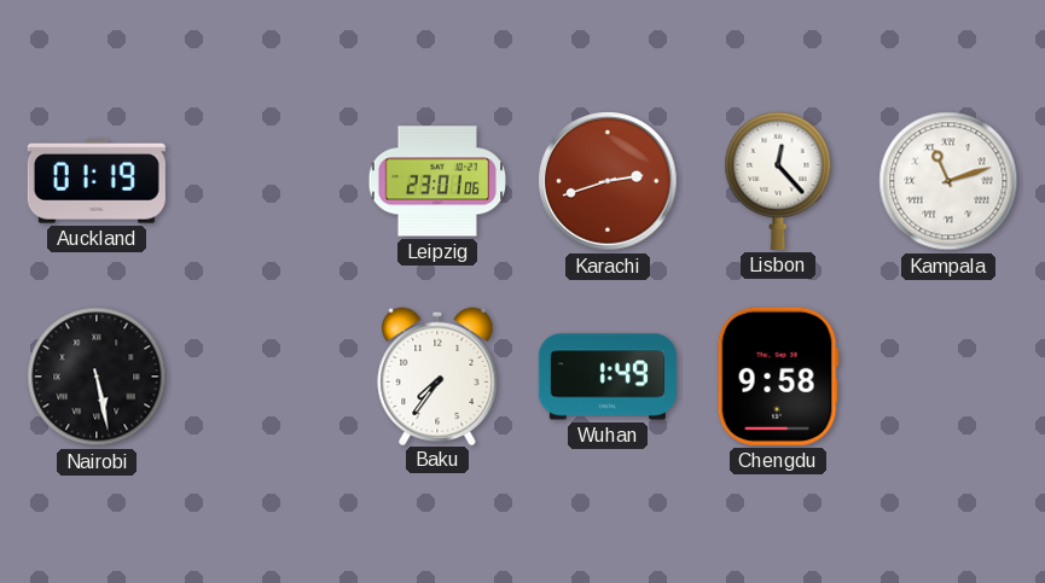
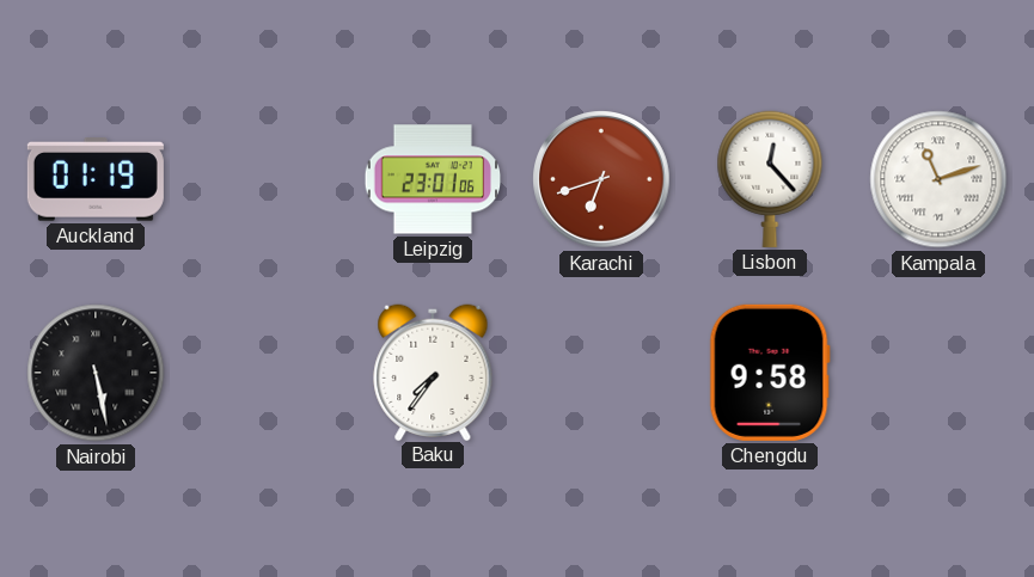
Karachi: 2:42 -> 6:42
Wuhan: 1:49 -> none
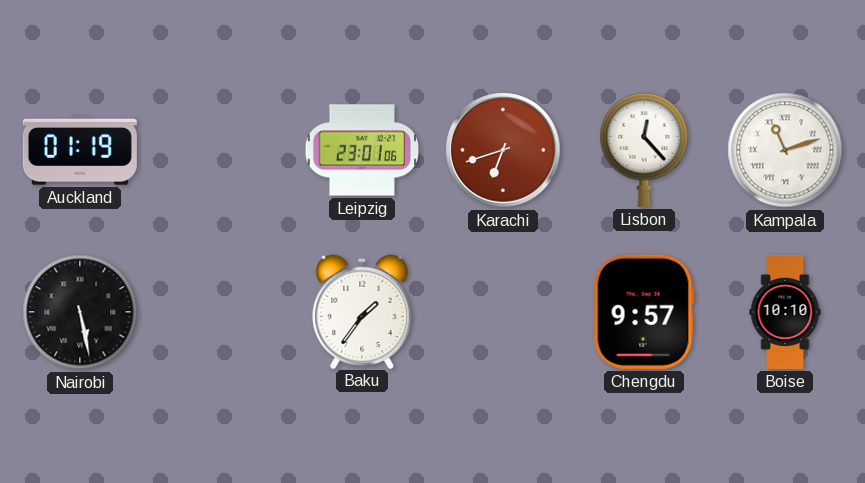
Baku: 7:36 -> 1:36
Chengdu: 9:58 -> 9:57
Boise: none -> 10:10
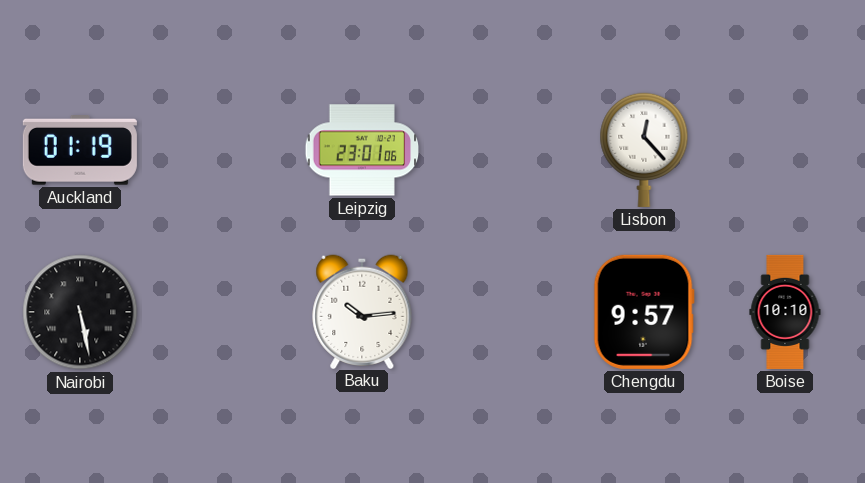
Karachi: 6:42 -> none
Kampala: 11:12 -> none
Baku: 1:36 -> 10:14
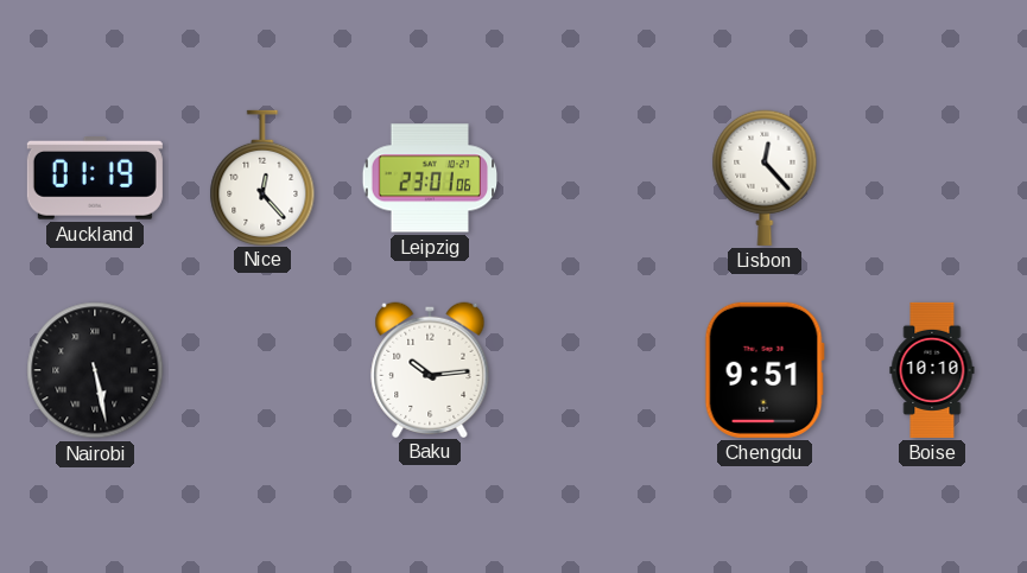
Nice: none -> 12:23
Chengdu: 9:57 -> 9:51
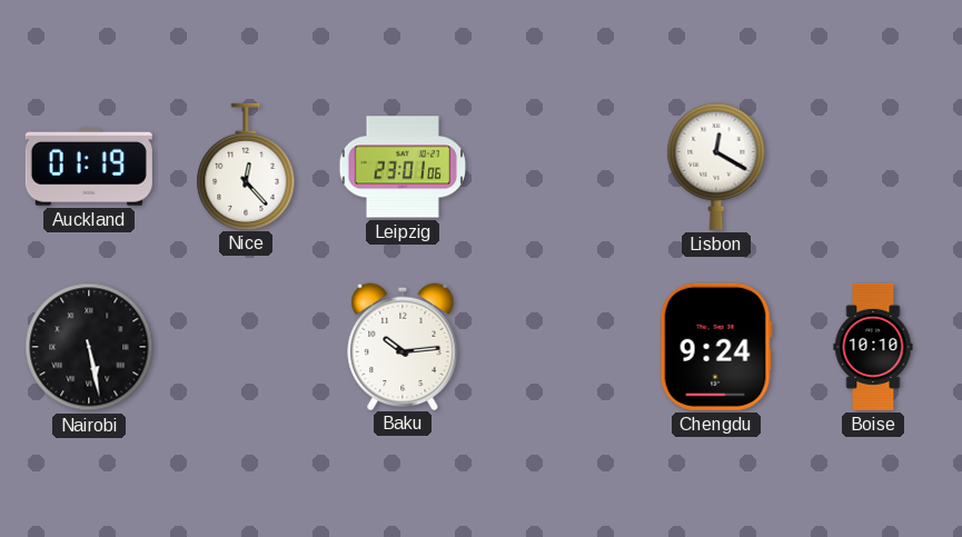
Lisbon: 12:23 -> 12:20
Chengdu: 9:51 -> 9:24
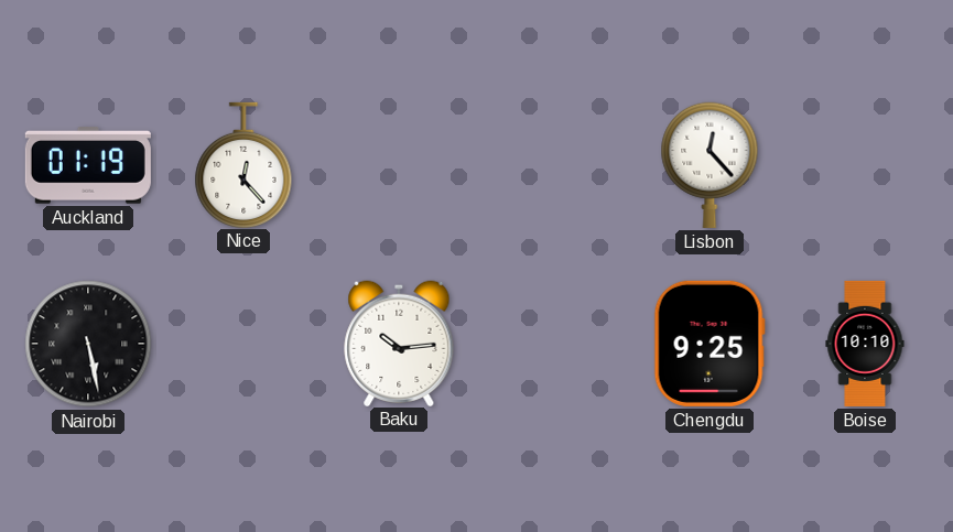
Leipzig: 23:01 -> none
Lisbon: 12:20 -> 12:23
Chengdu: 9:24 -> 9:25
